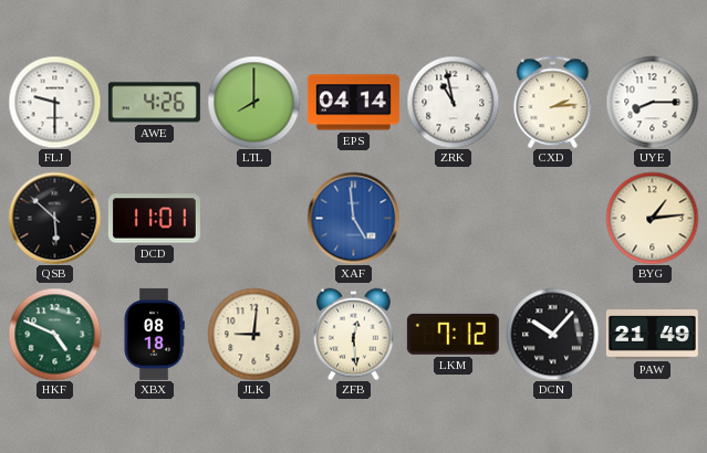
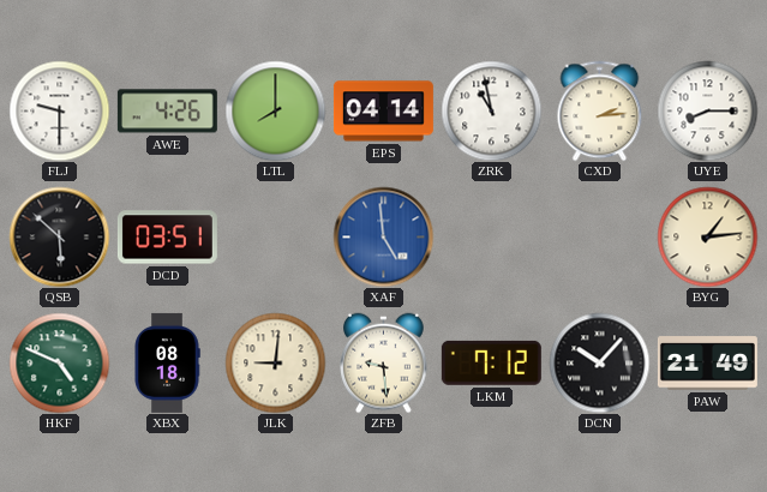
DCD: 11:01 -> 03:51
ZFB: 12:29 -> 9:29
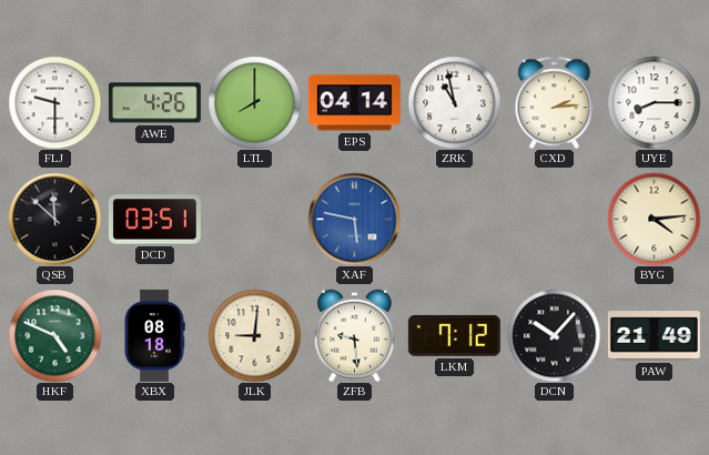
QSB: 5:52 -> 11:52
XAF: 4:59 -> 5:47
BYG: 1:14 -> 4:14
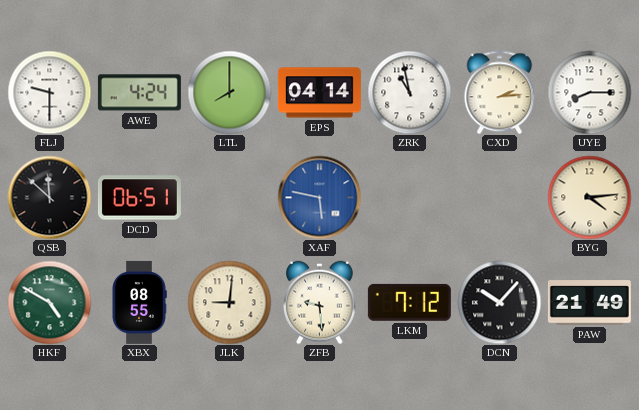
AWE: 4:26 -> 4:24
DCD: 03:51 -> 06:51
HKF: 4:49 -> 4:50
XBX: 08:18 -> 08:55
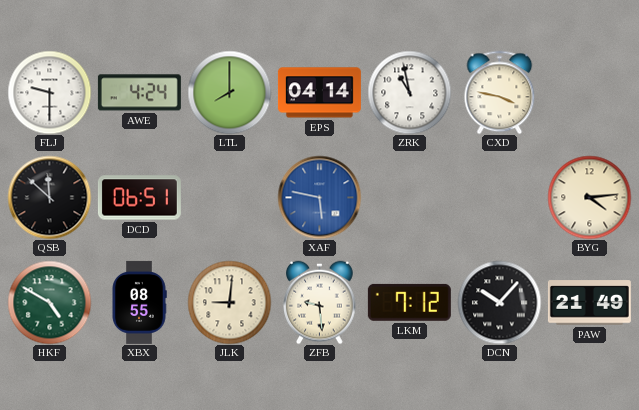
CXD: 2:14 -> 3:47
UYE: 8:15 -> none
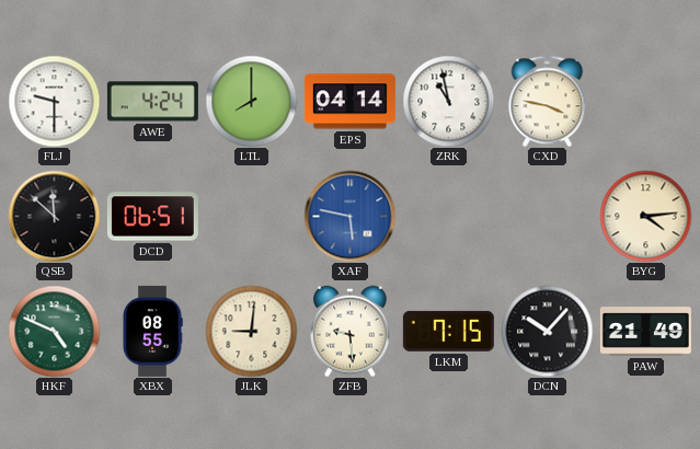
HKF: 4:50 -> 4:49
LKM: 7:12 -> 7:15
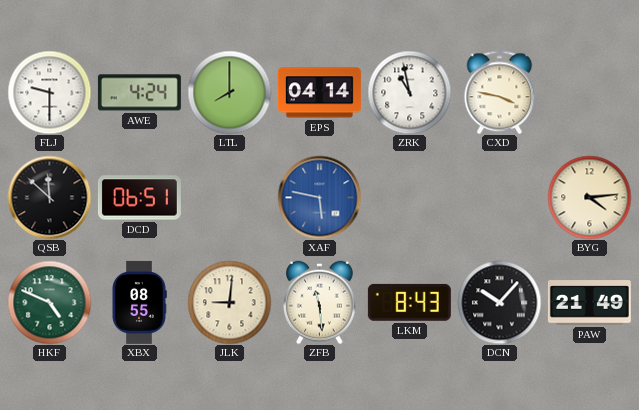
ZFB: 9:29 -> 11:29
LKM: 7:15 -> 8:43
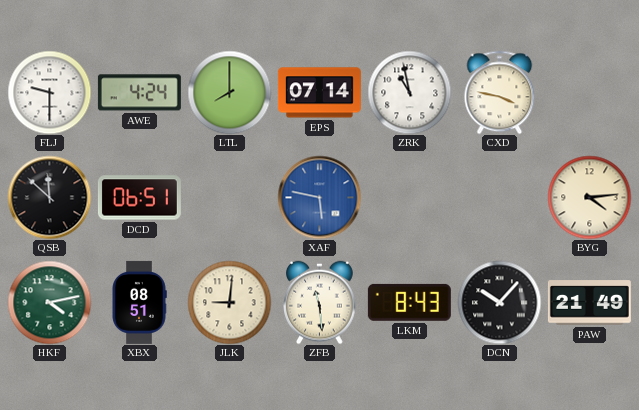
EPS: 04:14 -> 07:14
HKF: 4:49 -> 4:13
XBX: 08:55 -> 08:51
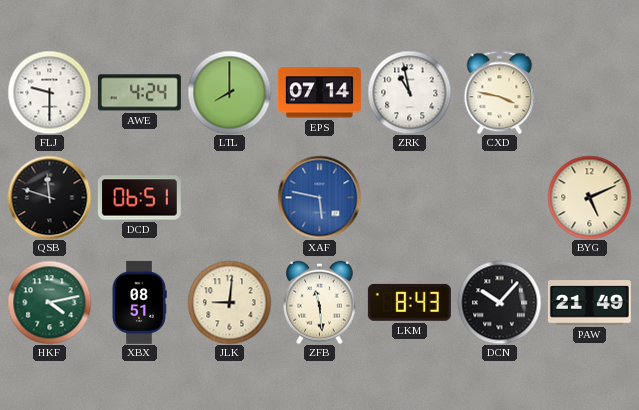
QSB: 11:52 -> 11:48
BYG: 4:14 -> 5:11
